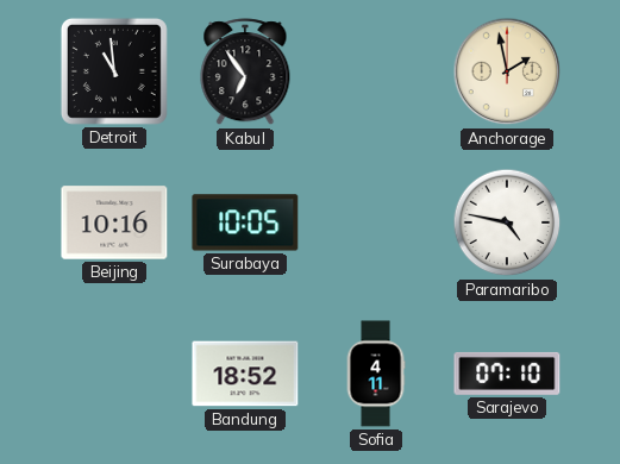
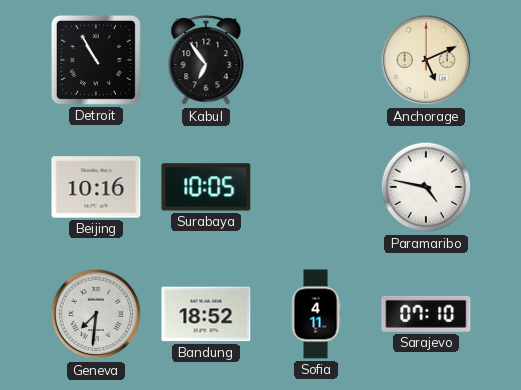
Detroit: 10:59 -> 10:55
Anchorage: 1:58 -> 5:11
Geneva: none -> 7:31
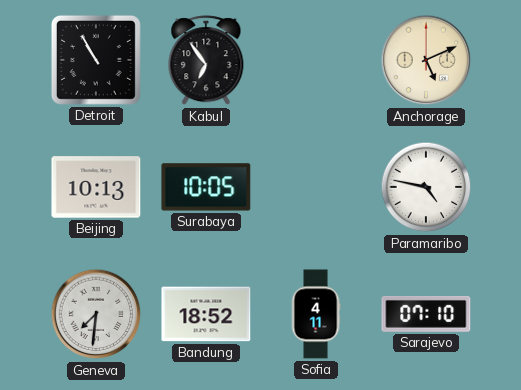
Beijing: 10:16 -> 10:13
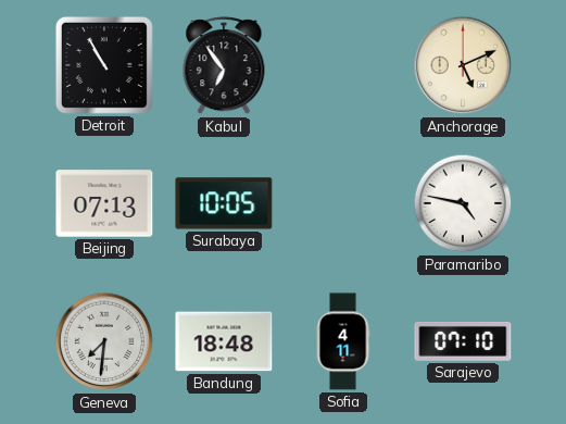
Beijing: 10:13 -> 07:13
Bandung: 18:52 -> 18:48
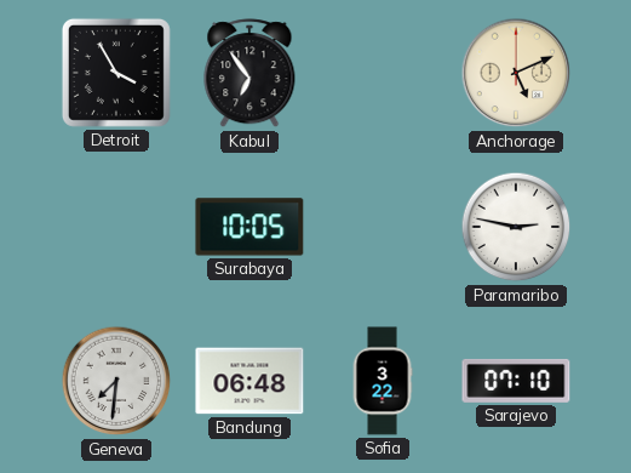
Detroit: 10:55 -> 3:55
Beijing: 07:13 -> none
Paramaribo: 4:47 -> 2:47
Bandung: 18:48 -> 06:48
Sofia: 4:11 -> 3:22
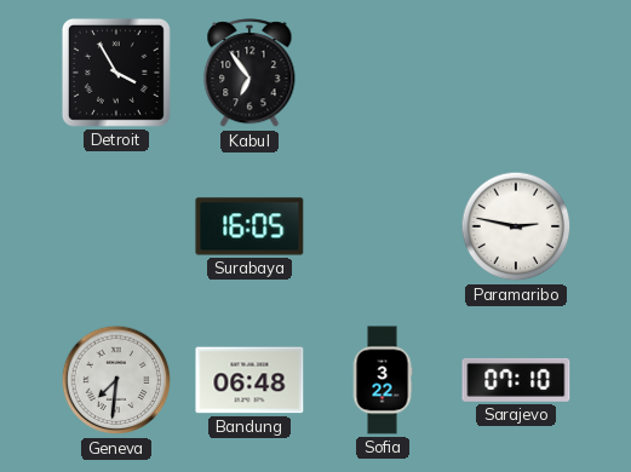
Anchorage: 5:11 -> none
Surabaya: 10:05 -> 16:05
